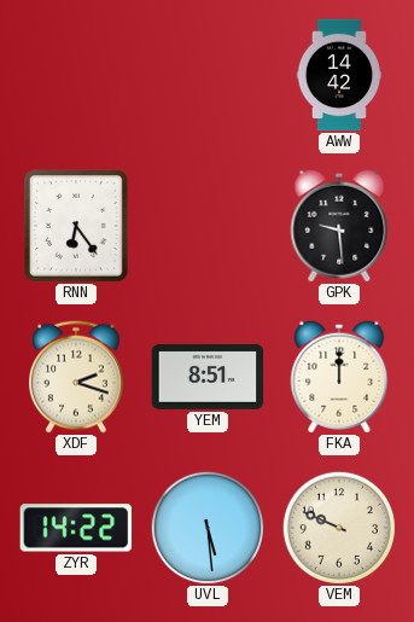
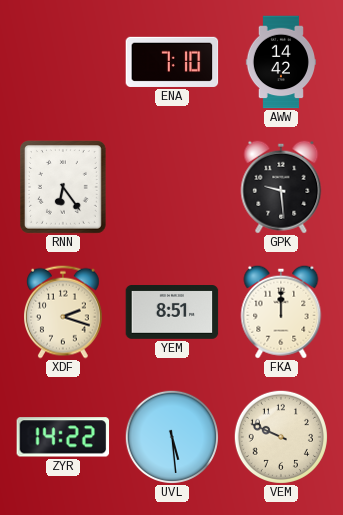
ENA: none -> 7:10
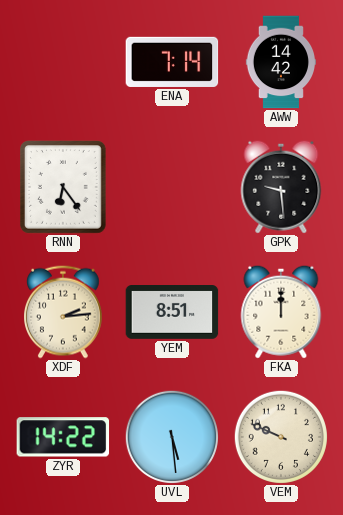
ENA: 7:10 -> 7:14
XDF: 2:18 -> 2:14
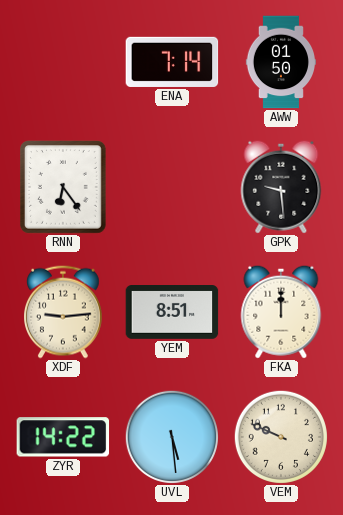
AWW: 14:42 -> 01:50
XDF: 2:14 -> 9:14
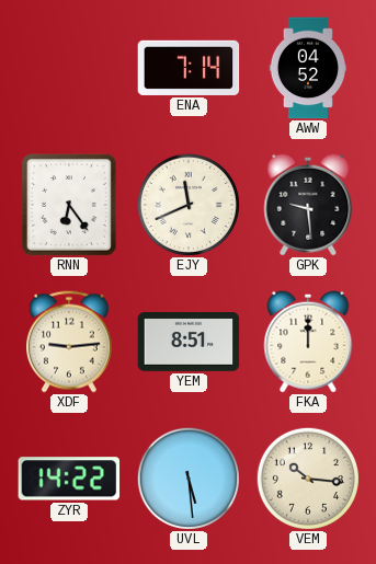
AWW: 01:50 -> 04:52
EJY: none -> 11:41
VEM: 9:49 -> 10:16
